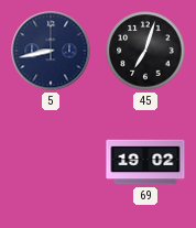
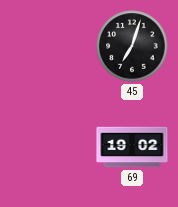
5: 8:43 -> none
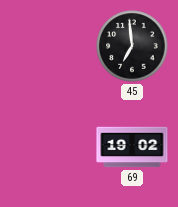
45: 7:03 -> 6:59
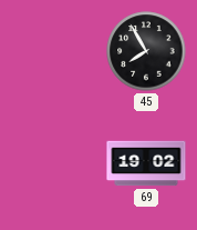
45: 6:59 -> 7:55
